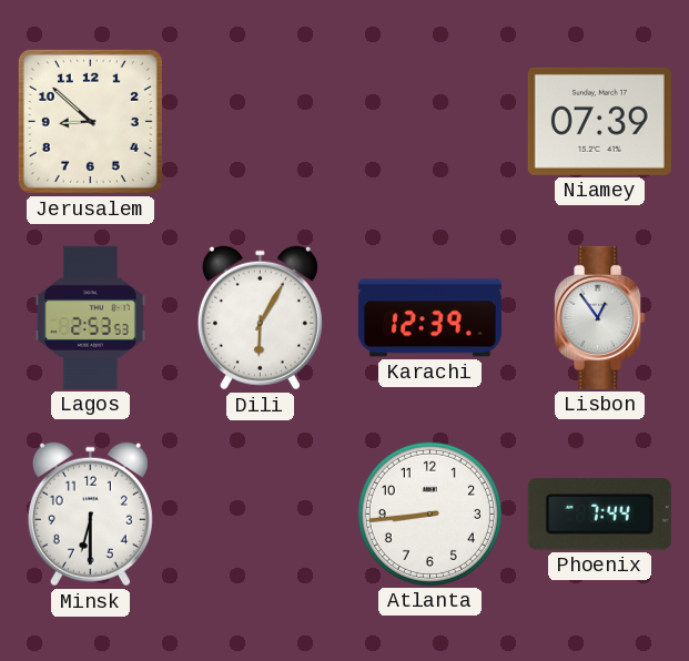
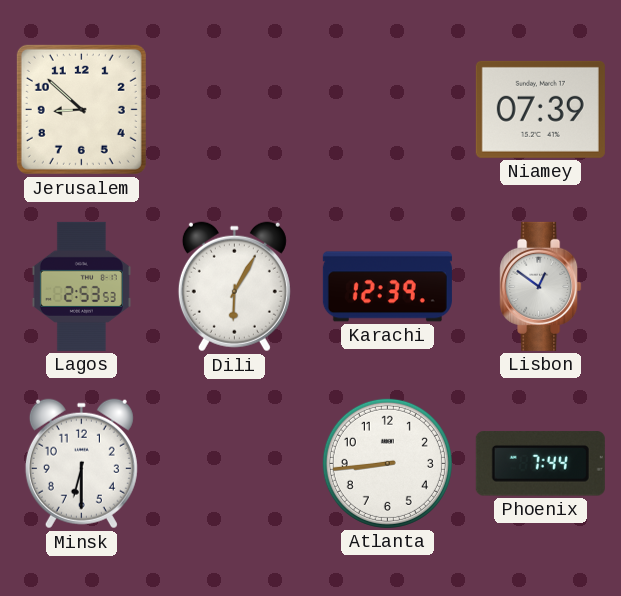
Lisbon: 12:54 -> 12:51
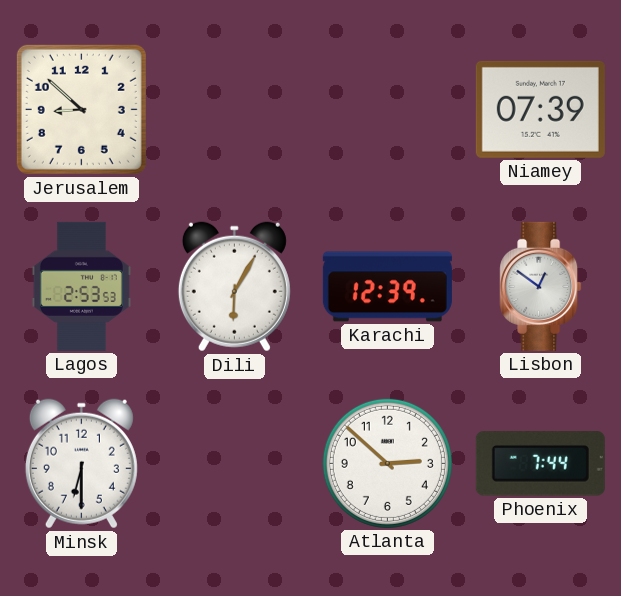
Atlanta: 8:44 -> 2:52
